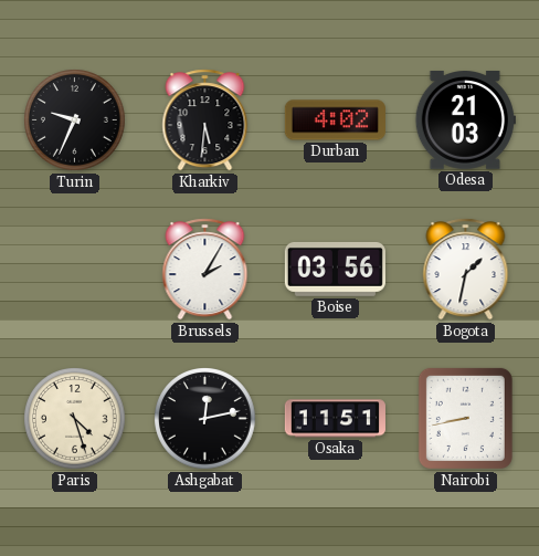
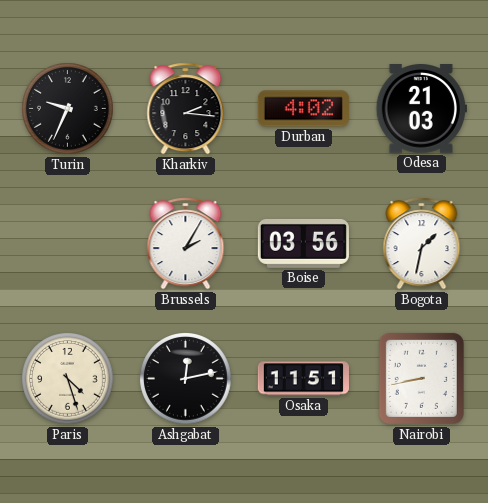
Kharkiv: 5:31 -> 2:16
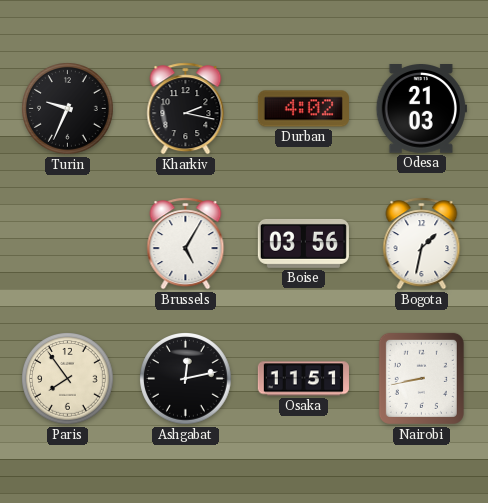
Kharkiv: 2:16 -> 2:17
Brussels: 2:05 -> 5:05
Paris: 4:27 -> 7:54
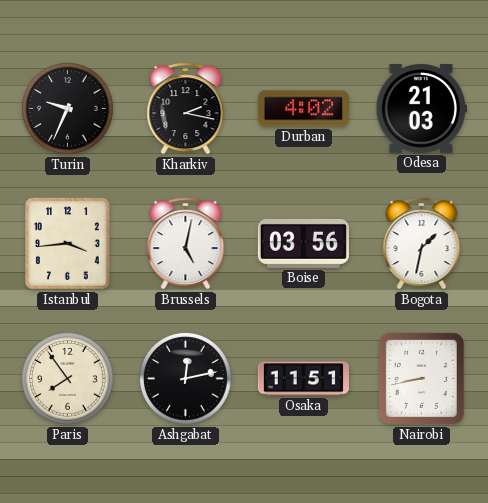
Istanbul: none -> 3:44
Brussels: 5:05 -> 5:02
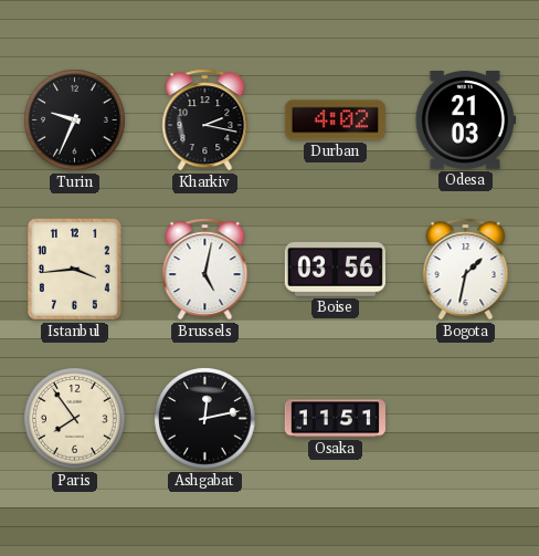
Nairobi: 8:43 -> none
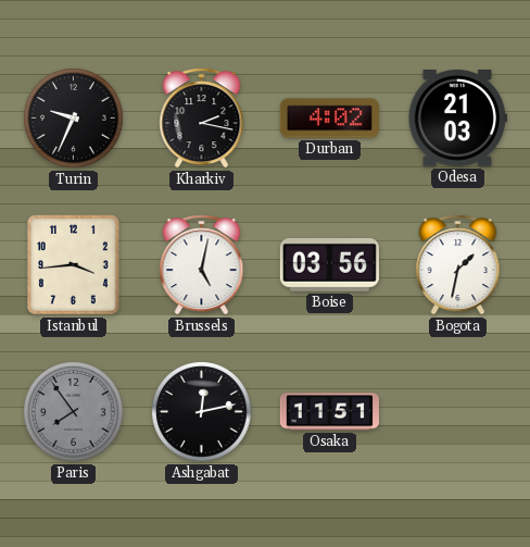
Paris dial: cream -> grey
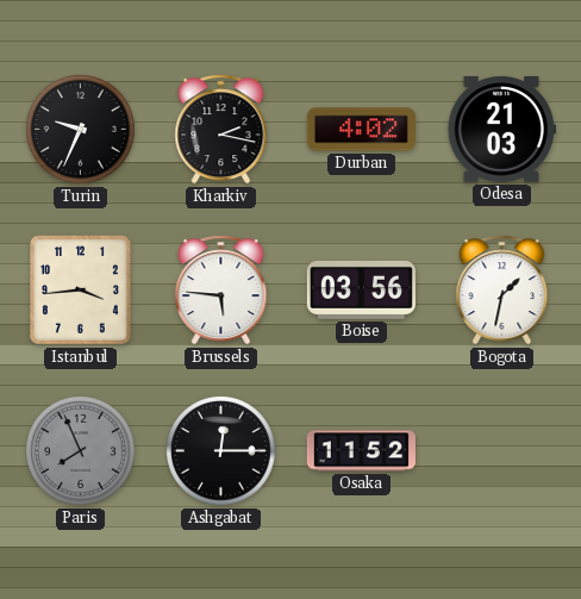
Brussels: 5:02 -> 5:46
Paris: 7:54 -> 7:56
Ashgabat: 12:13 -> 12:15
Osaka: 11:51 -> 11:52
